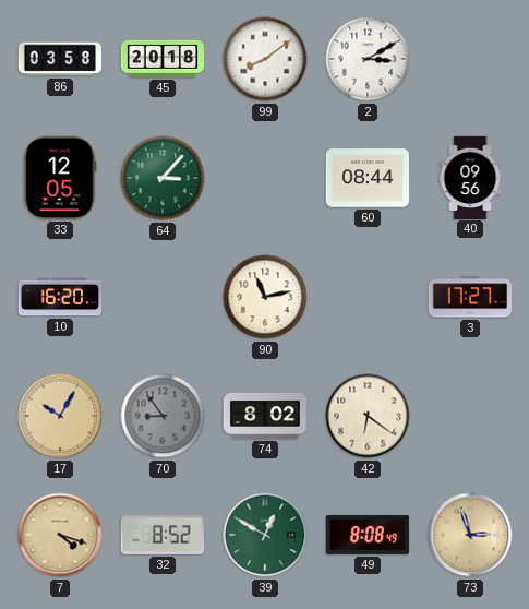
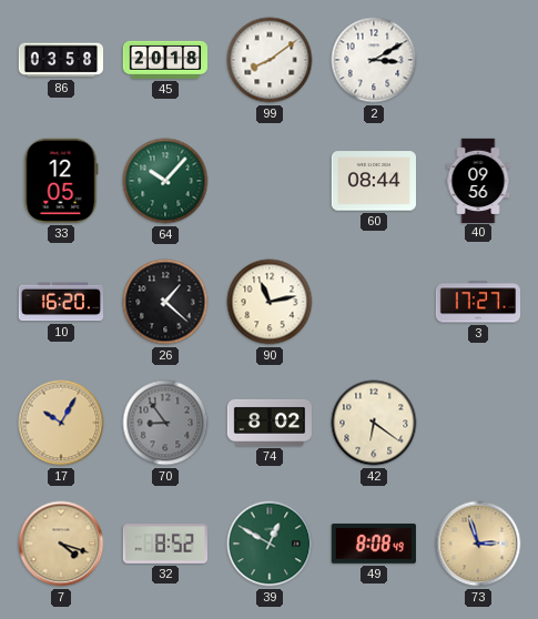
64: 3:07 -> 10:07
26: none -> 1:22
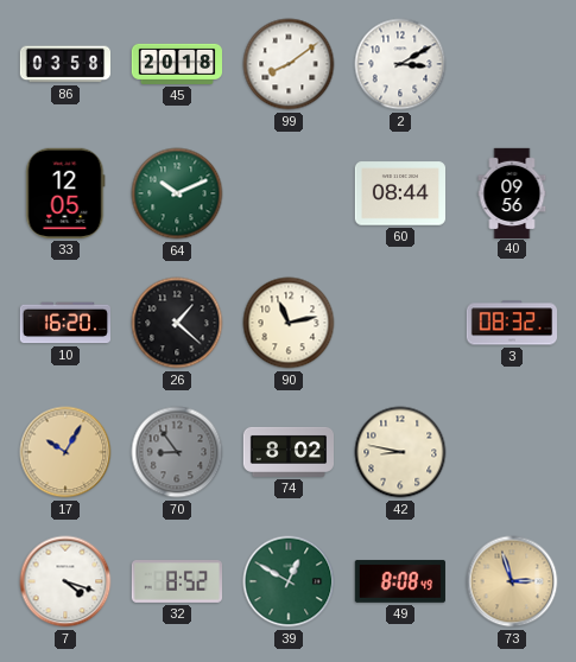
64: 10:07 -> 10:11
3: 17:27 -> 08:32
42: 6:21 -> 8:47
7 dial: champagne -> white
